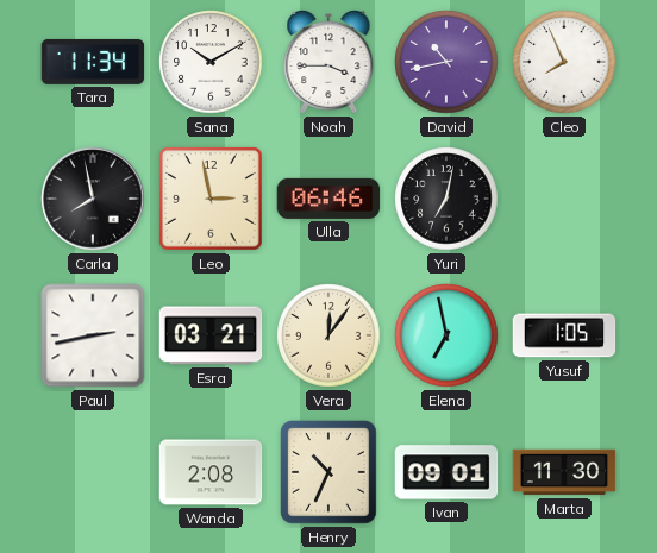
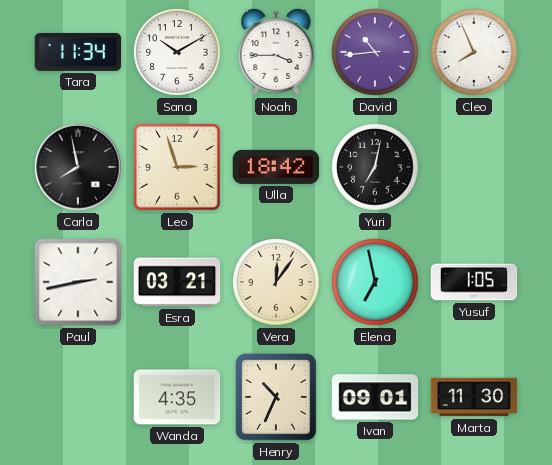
David: 10:43 -> 10:44
Leo: 2:58 -> 2:57
Ulla: 06:46 -> 18:42
Wanda: 2:08 -> 4:35
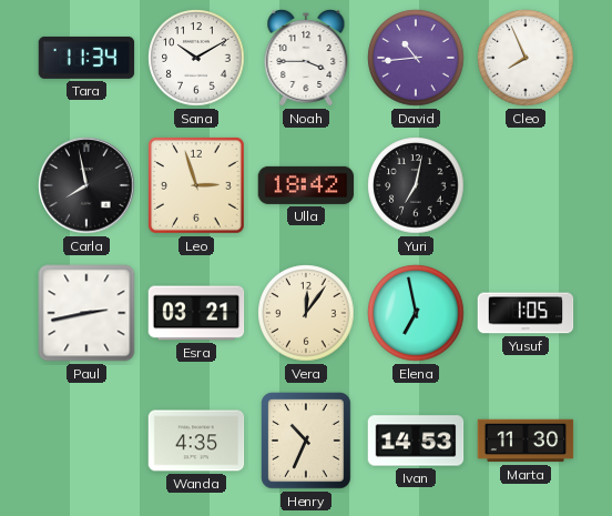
Ivan: 09:01 -> 14:53
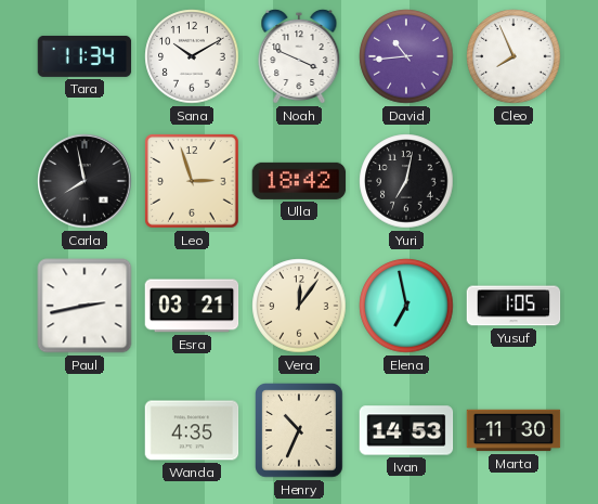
Noah: 3:45 -> 3:49
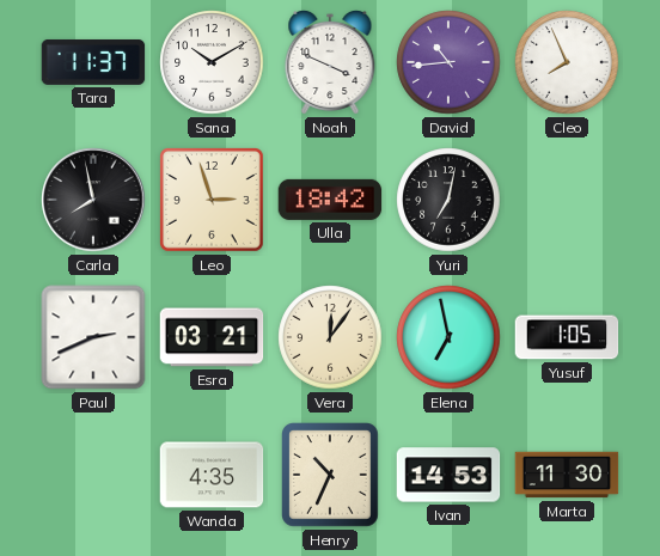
Tara: 11:34 -> 11:37
Paul: 2:43 -> 2:41
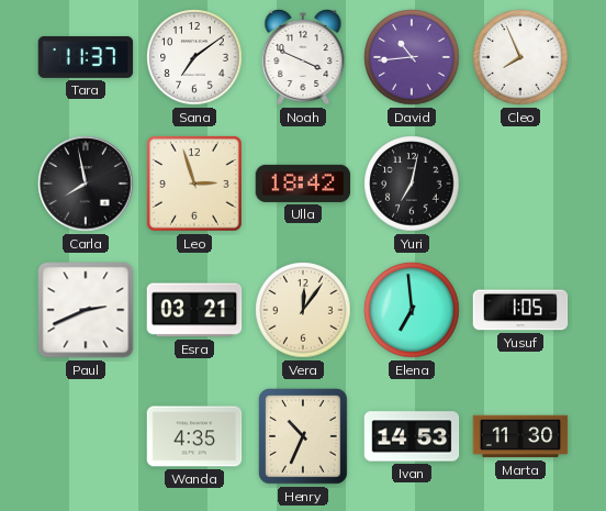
Sana: 10:10 -> 7:09
Elena: 6:58 -> 6:59
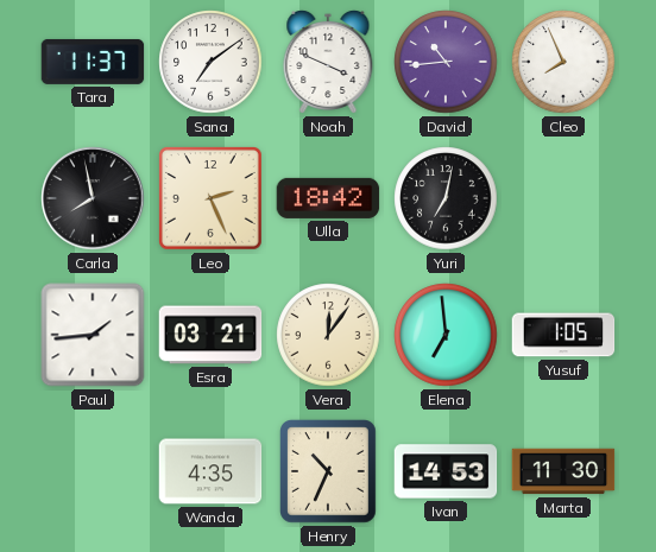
Leo: 2:57 -> 2:26
Paul: 2:41 -> 1:44
